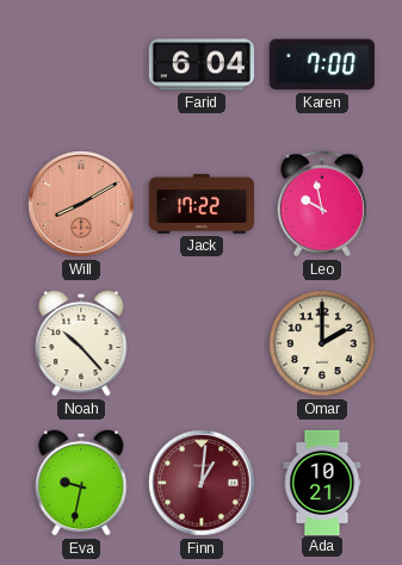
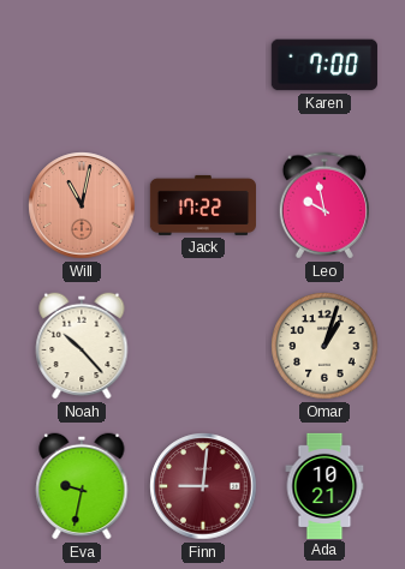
Farid: 6:04 -> none
Will: 8:10 -> 11:02
Omar: 2:00 -> 1:03
Finn: 1:01 -> 9:01
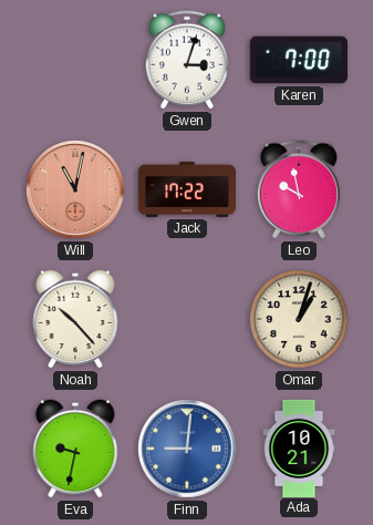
Gwen: none -> 3:03
Finn dial: burgundy -> blue
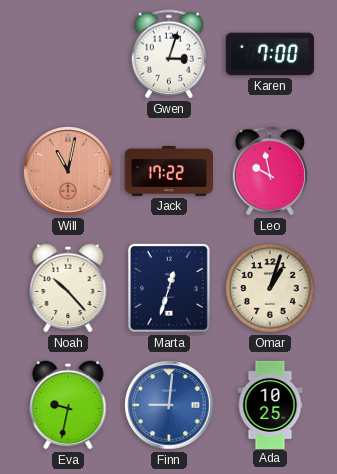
Marta: none -> 12:33
Ada: 10:21 -> 10:25
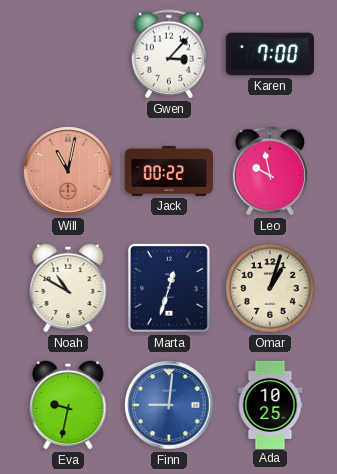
Gwen: 3:03 -> 3:07
Jack: 17:22 -> 00:22
Noah: 10:23 -> 10:50
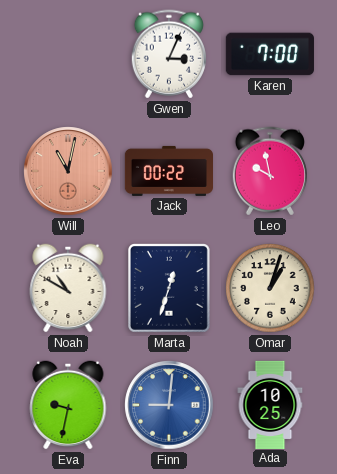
Gwen: 3:07 -> 3:04
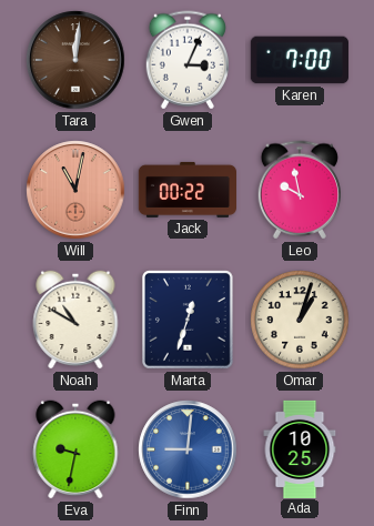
Tara: none -> 12:01
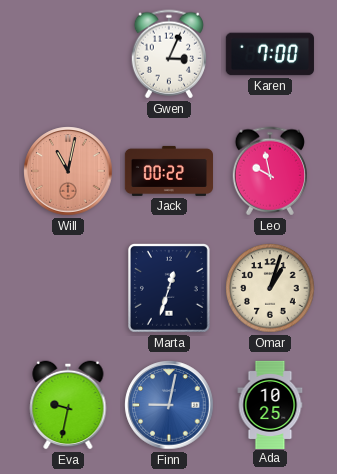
Tara: 12:01 -> none
Noah: 10:50 -> none
Finn: 9:01 -> 9:02
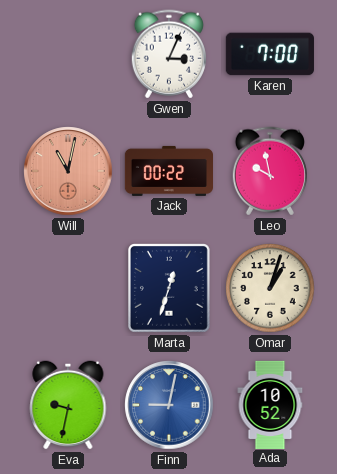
Ada: 10:25 -> 10:52
